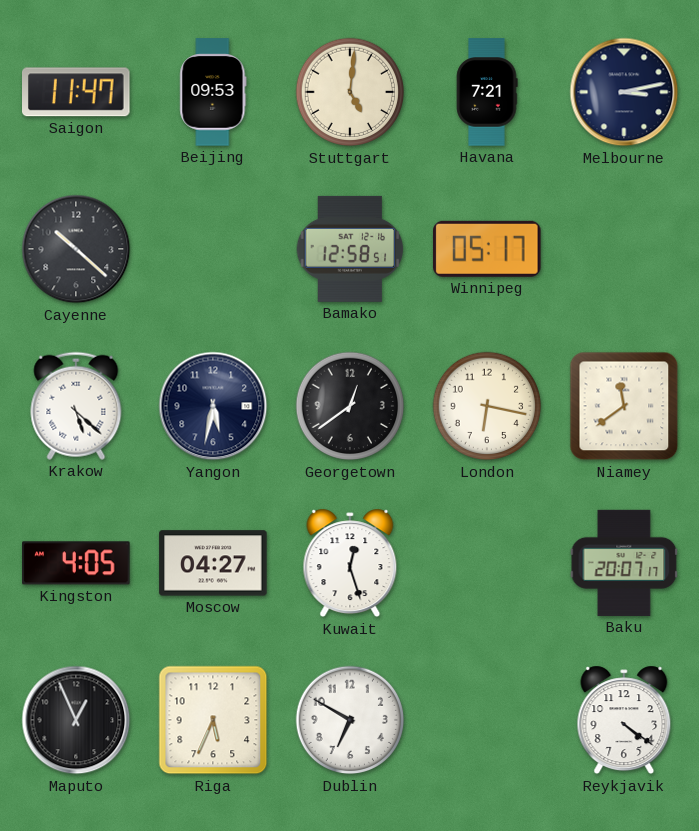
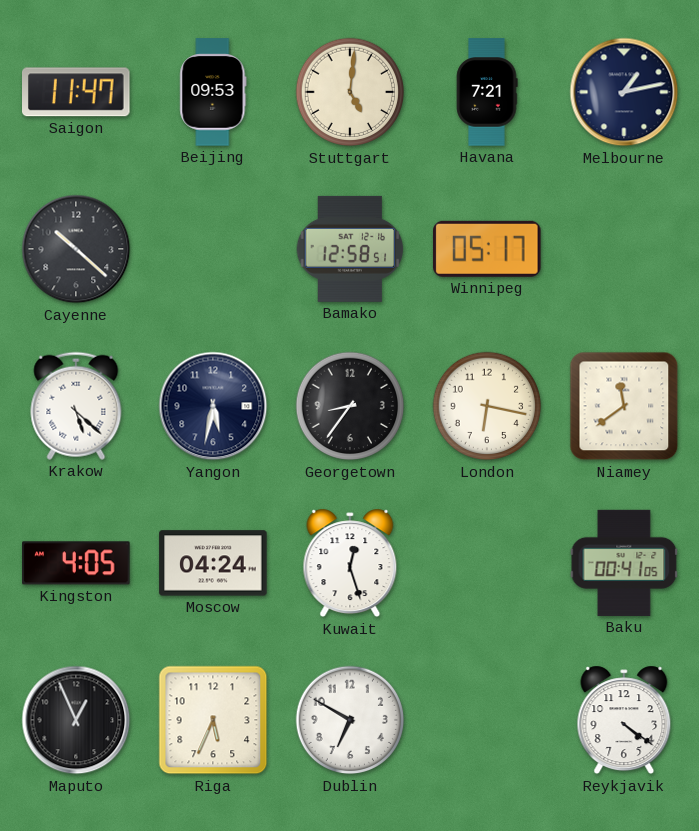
Melbourne: 3:13 -> 1:13
Georgetown: 12:39 -> 8:36
Moscow: 04:27 -> 04:24
Baku: 20:07 -> 00:41
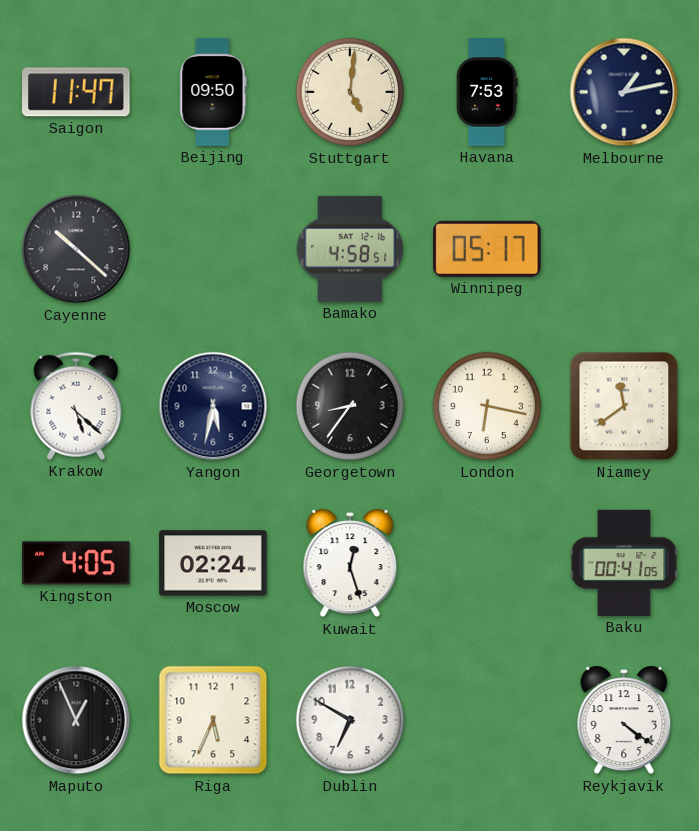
Beijing: 09:53 -> 09:50
Havana: 7:21 -> 7:53
Bamako: 12:58 -> 4:58
Moscow: 04:24 -> 02:24
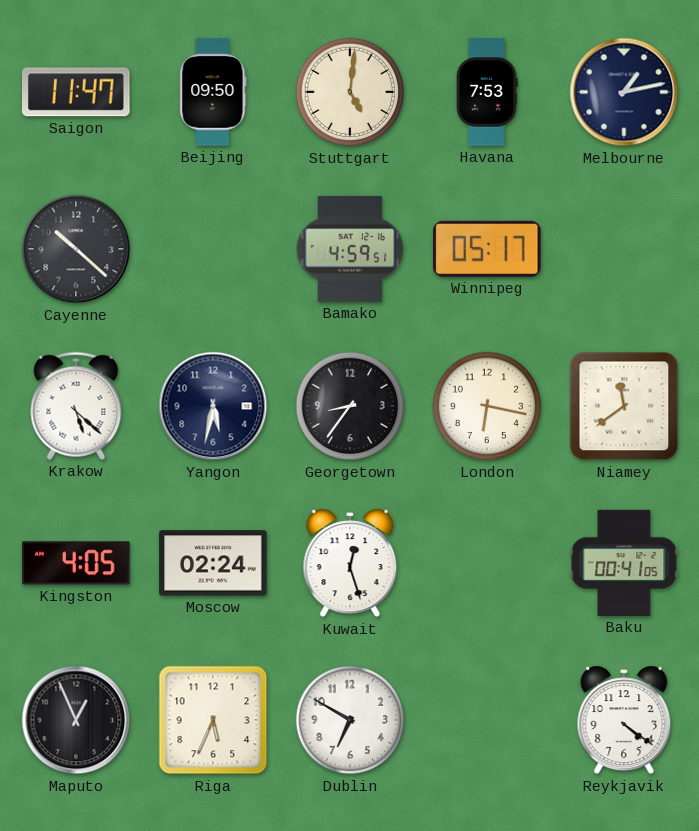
Bamako: 4:58 -> 4:59
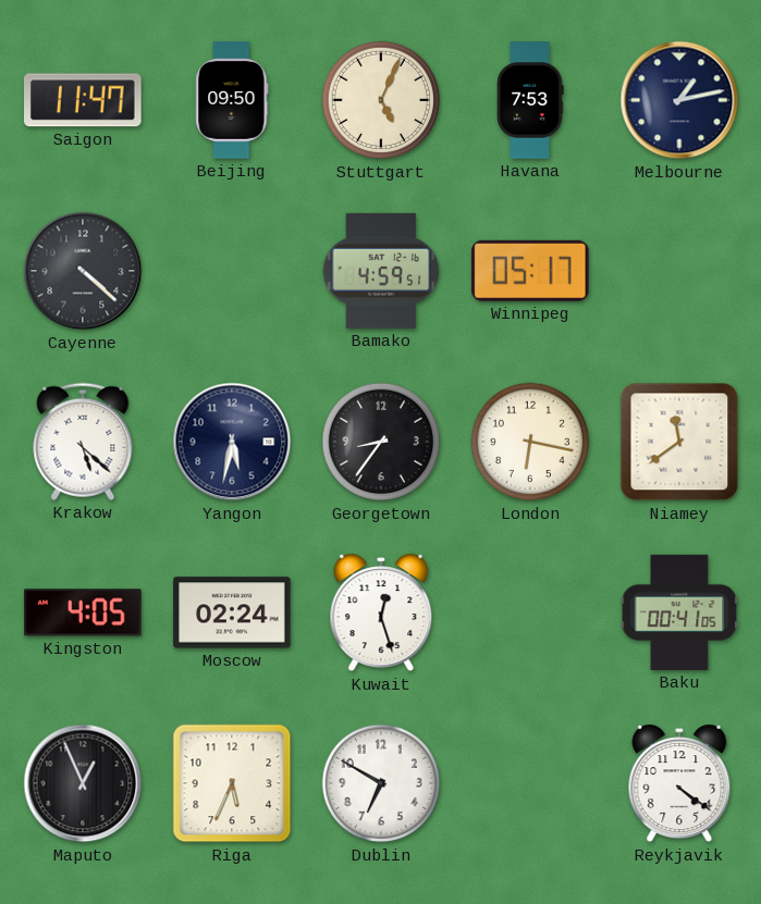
Stuttgart: 5:01 -> 5:04
Cayenne: 10:22 -> 4:22
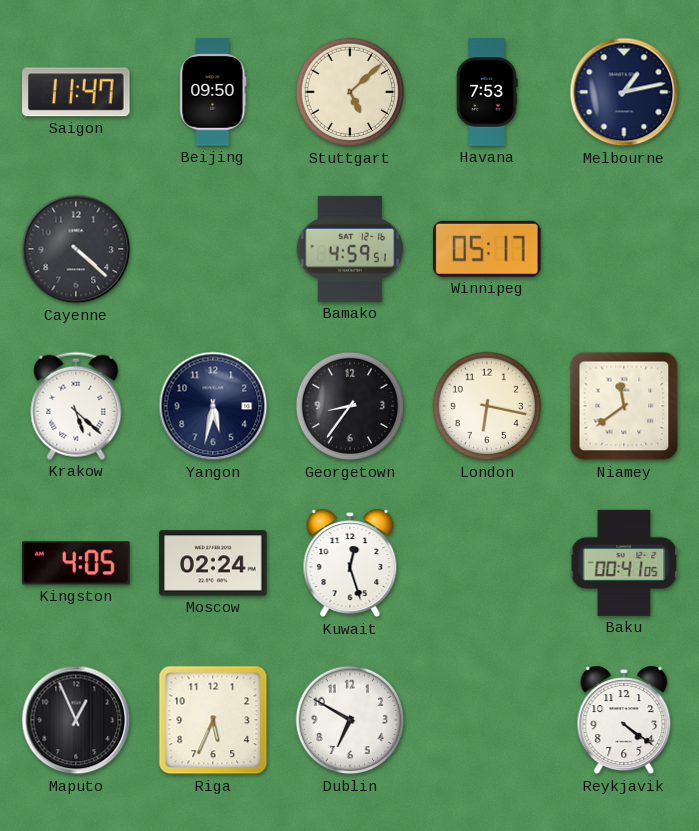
Stuttgart: 5:04 -> 5:08
